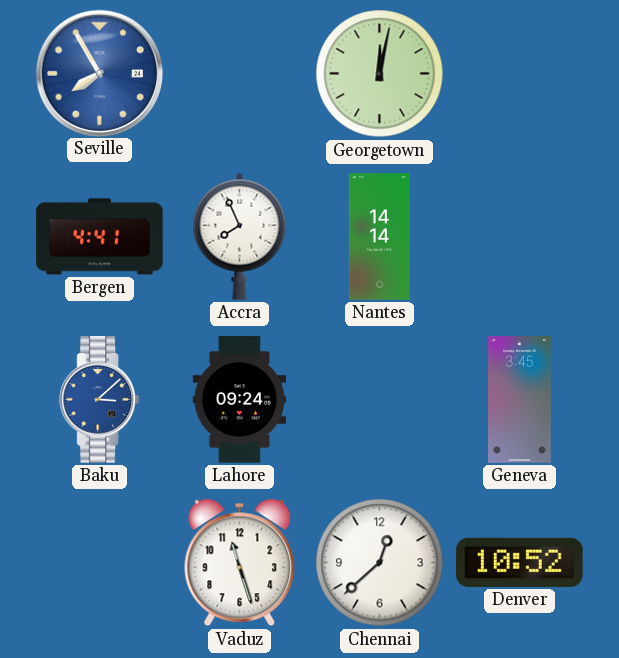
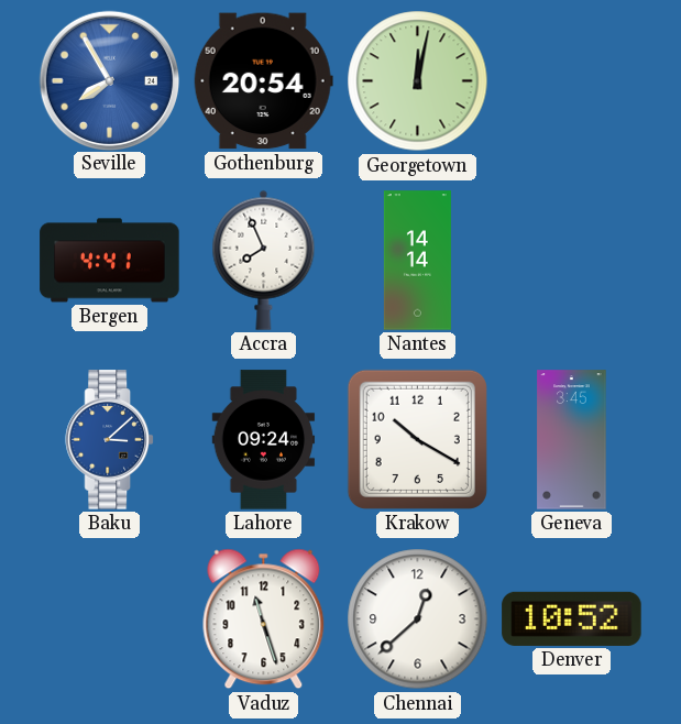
Gothenburg: none -> 20:54
Krakow: none -> 10:20
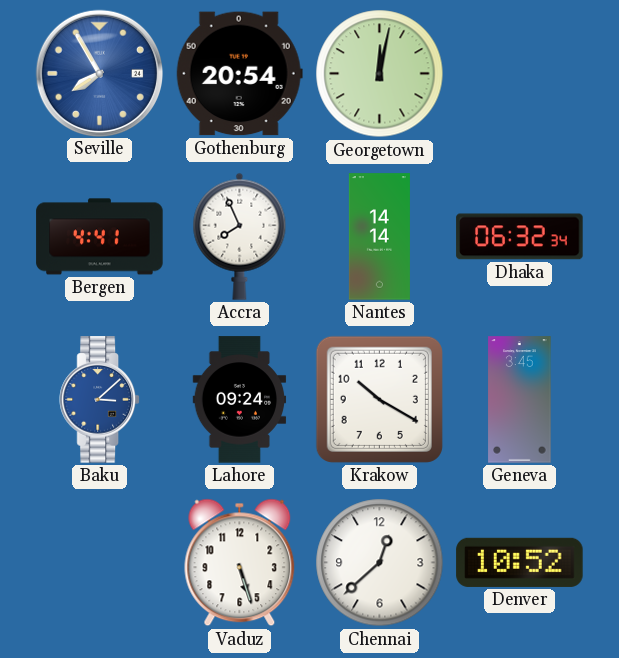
Dhaka: none -> 06:32
Vaduz: 11:27 -> 5:27
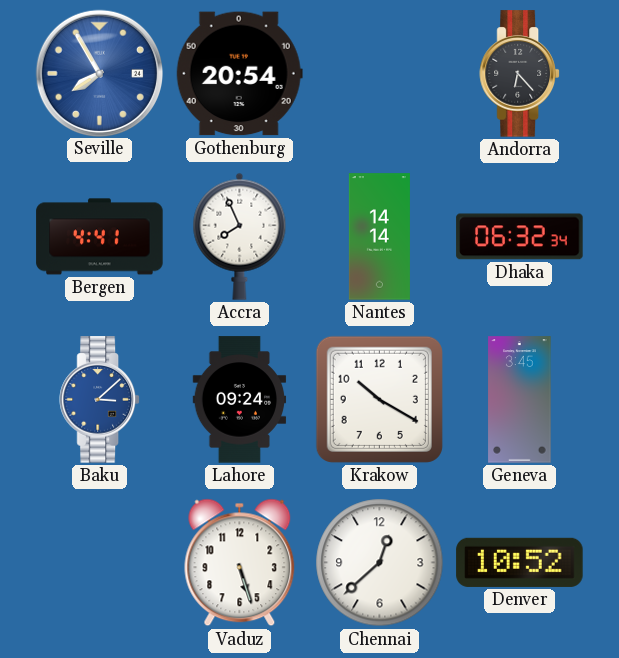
Georgetown: 12:02 -> none
Andorra: none -> 6:23
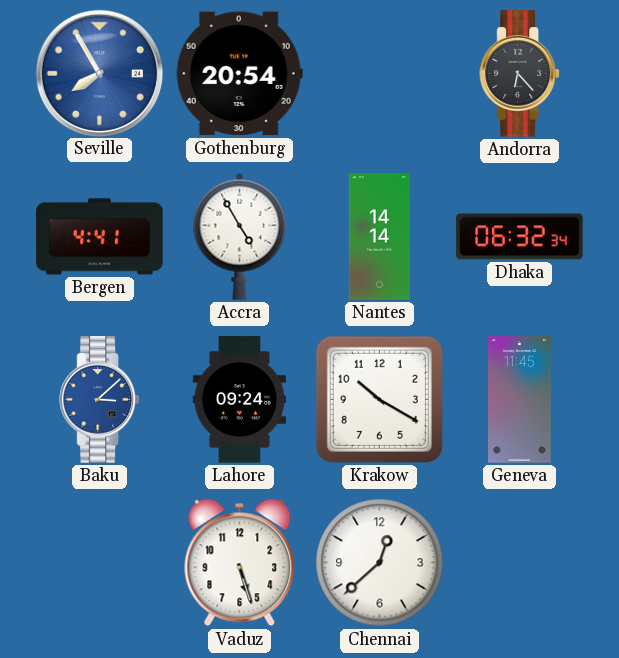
Accra: 7:56 -> 4:55
Geneva: 3:45 -> 11:45
Denver: 10:52 -> none
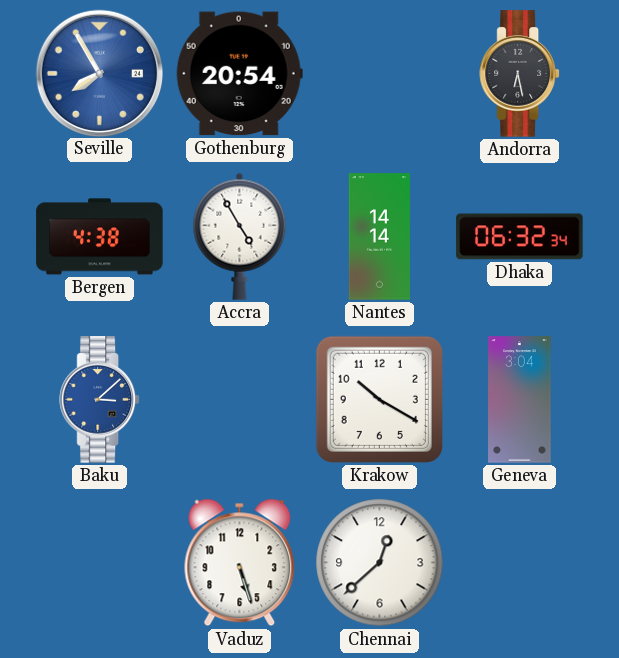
Andorra: 6:23 -> 6:28
Bergen: 4:41 -> 4:38
Lahore: 09:24 -> none
Geneva: 11:45 -> 3:04
